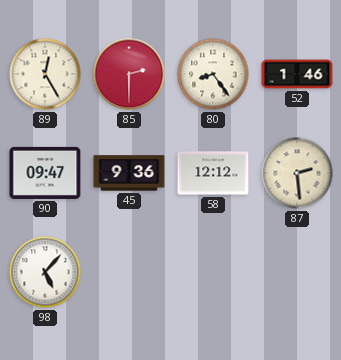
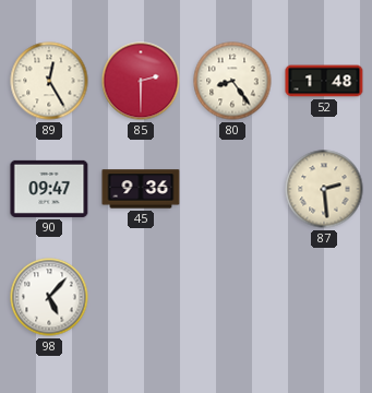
52: 1:46 -> 1:48
58: 12:12 -> none
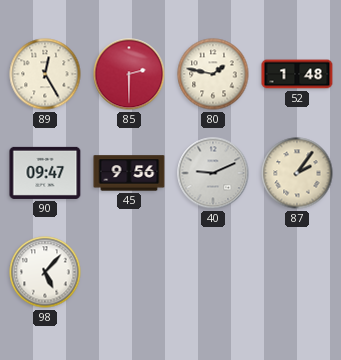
80: 8:24 -> 1:47
45: 9:36 -> 9:56
40: none -> 9:11
87: 2:29 -> 2:06
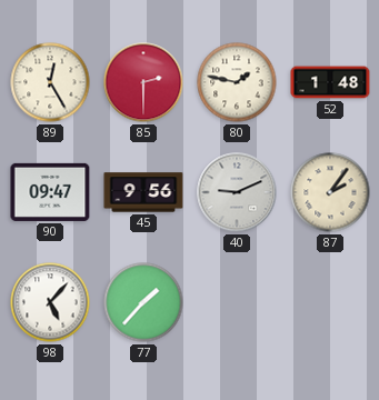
77: none -> 1:37
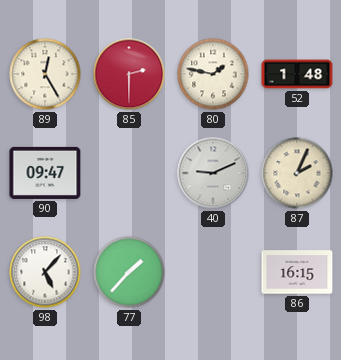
45: 9:56 -> none
87: 2:06 -> 2:04
86: none -> 16:15
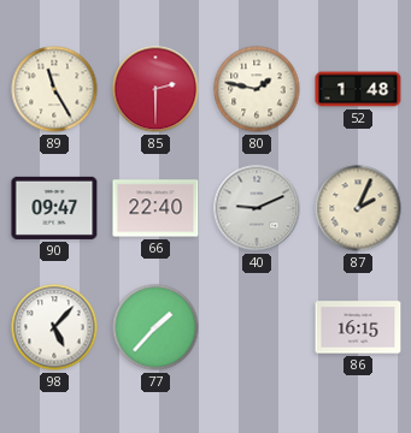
89: 12:25 -> 11:25
66: none -> 22:40
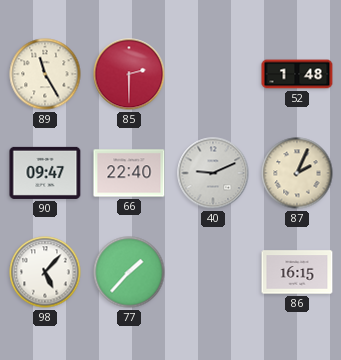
80: 1:47 -> none
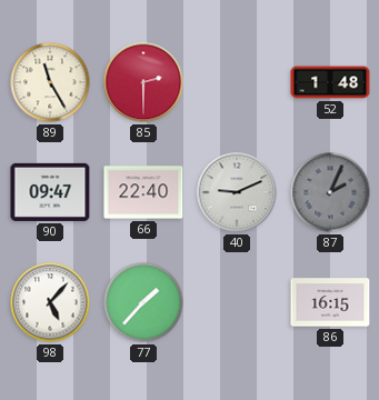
87 dial: cream -> grey
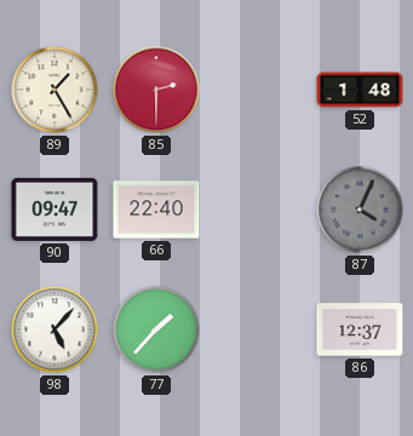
89: 11:25 -> 1:25
40: 9:11 -> none
87: 2:04 -> 4:04
86: 16:15 -> 12:37
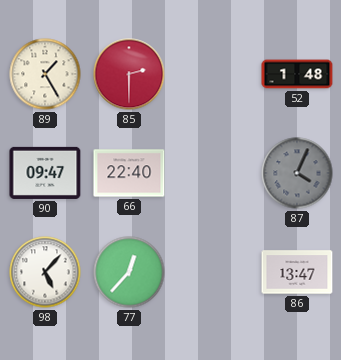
77: 1:37 -> 12:37
86: 12:37 -> 13:47
